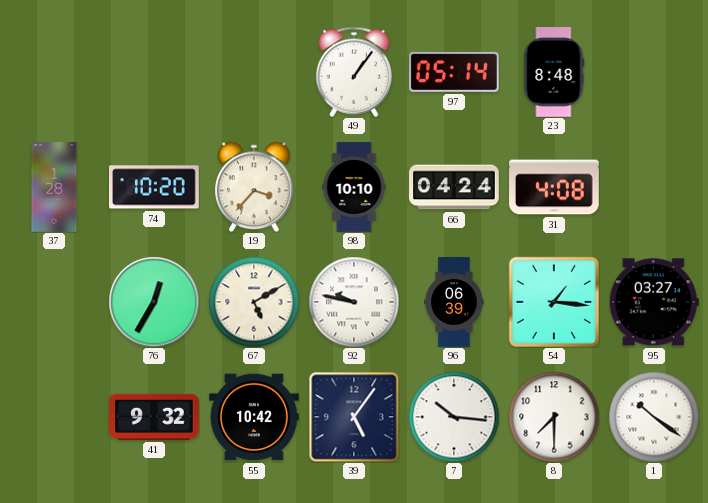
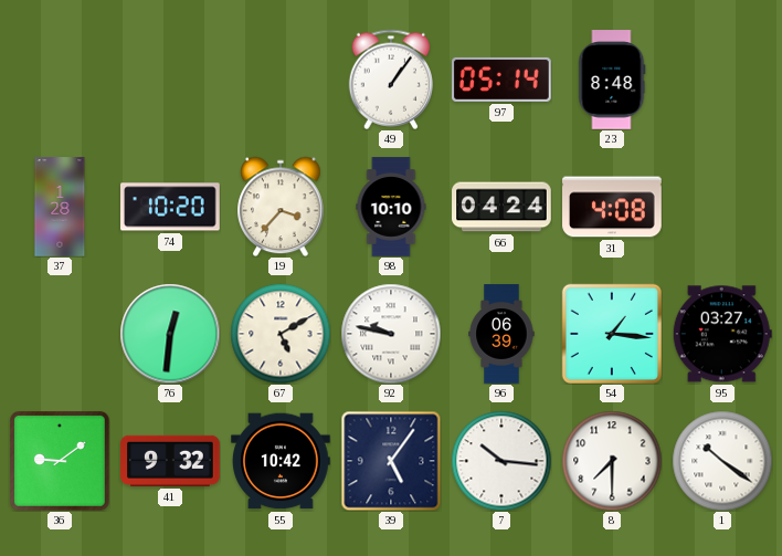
76: 12:35 -> 12:31
36: none -> 9:09
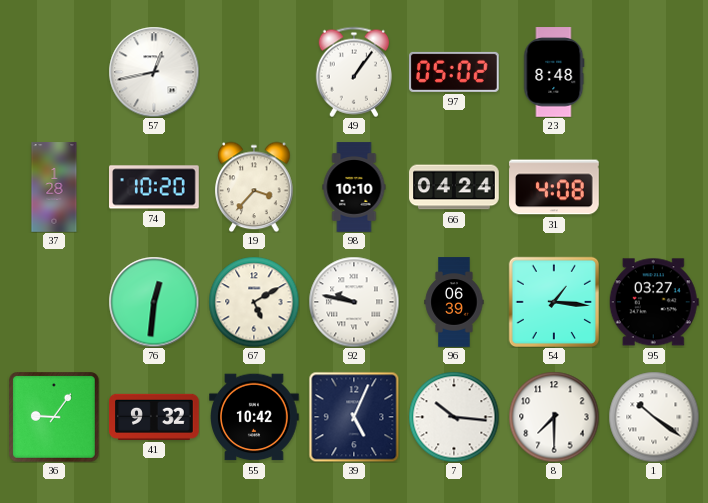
57: none -> 12:43
97: 05:14 -> 05:02
36: 9:09 -> 9:06
39: 5:06 -> 5:04
